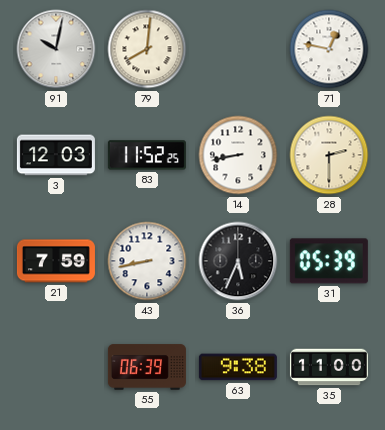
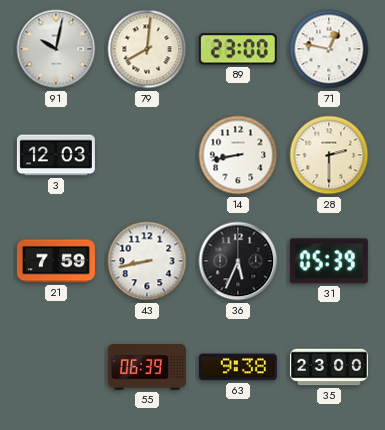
89: none -> 23:00
83: 11:52 -> none
35: 11:00 -> 23:00
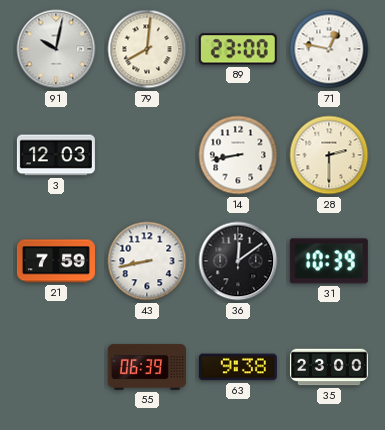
36: 5:34 -> 12:09
31: 05:39 -> 10:39
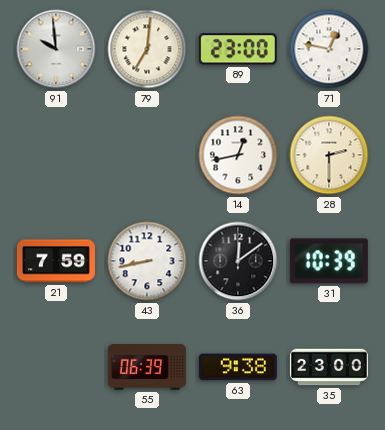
91: 10:02 -> 9:59
79: 8:01 -> 7:01
3: 12:03 -> none
14: 8:43 -> 12:43
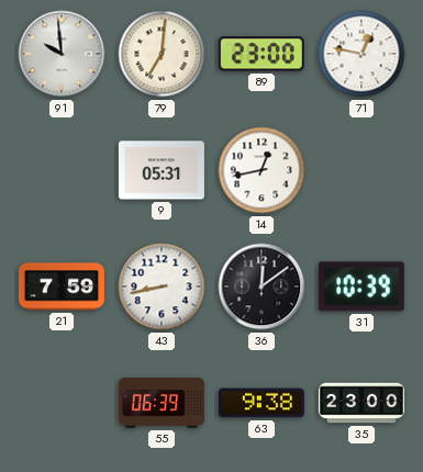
9: none -> 05:31
28: 2:30 -> none
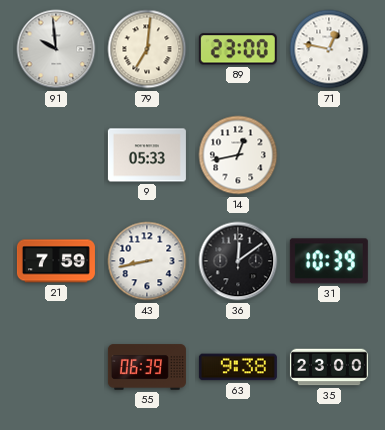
9: 05:31 -> 05:33
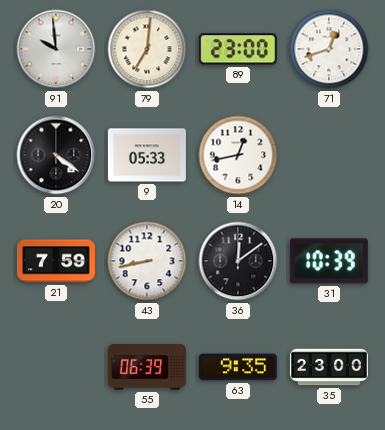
71: 12:47 -> 12:42
20: none -> 4:21
63: 9:38 -> 9:35
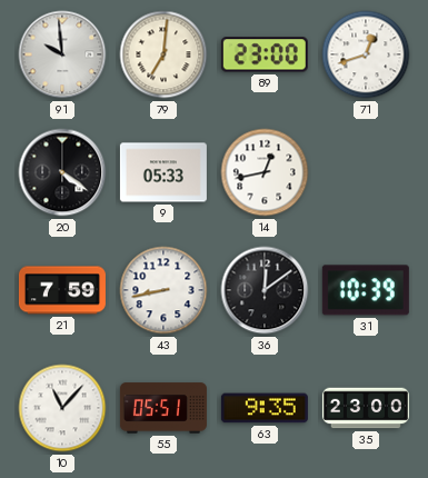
10: none -> 11:07
55: 06:39 -> 05:51
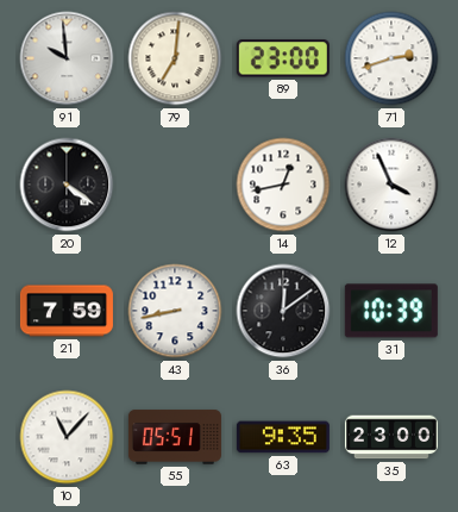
71: 12:42 -> 2:42
9: 05:33 -> none
12: none -> 3:56
